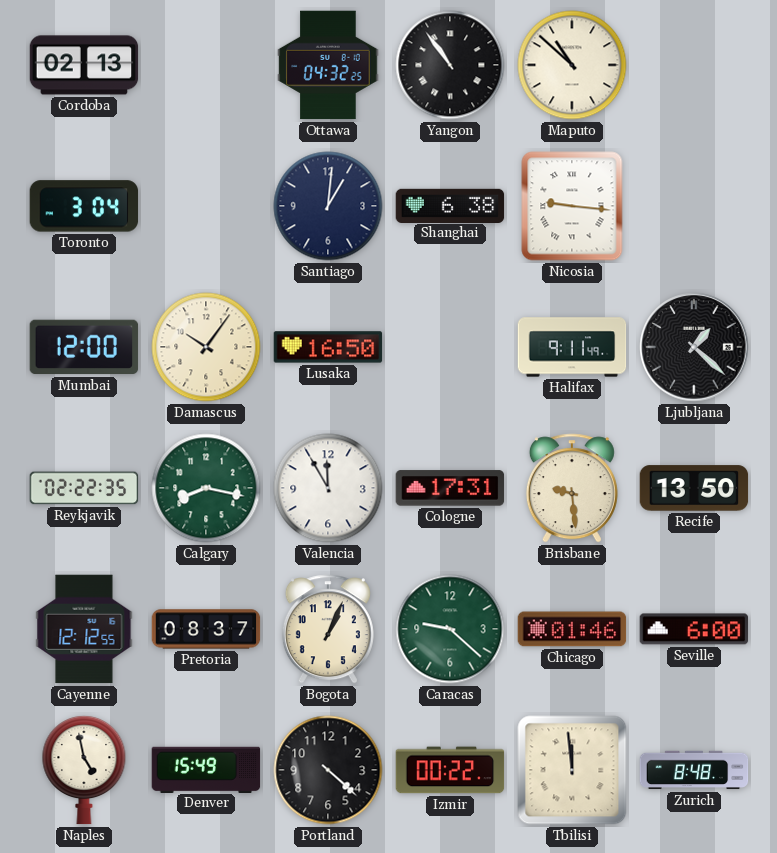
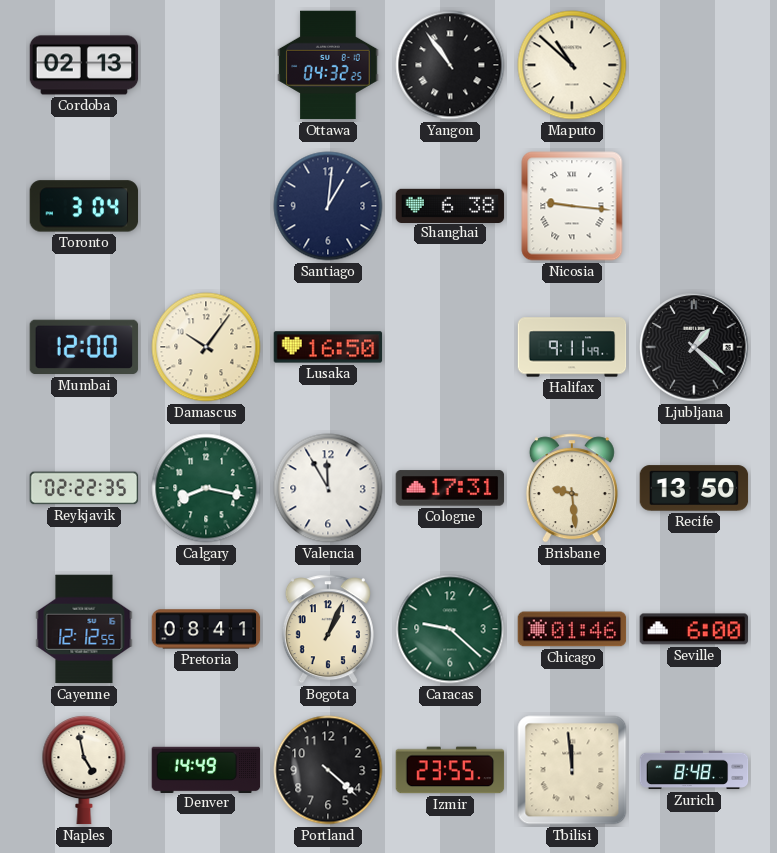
Pretoria: 08:37 -> 08:41
Denver: 15:49 -> 14:49
Izmir: 00:22 -> 23:55
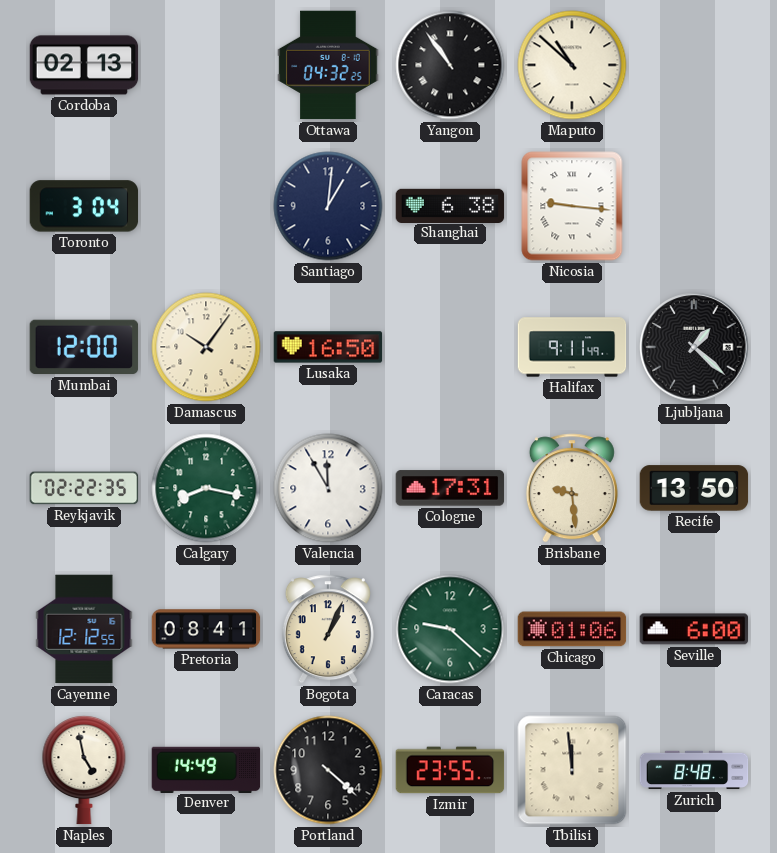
Chicago: 01:46 -> 01:06
